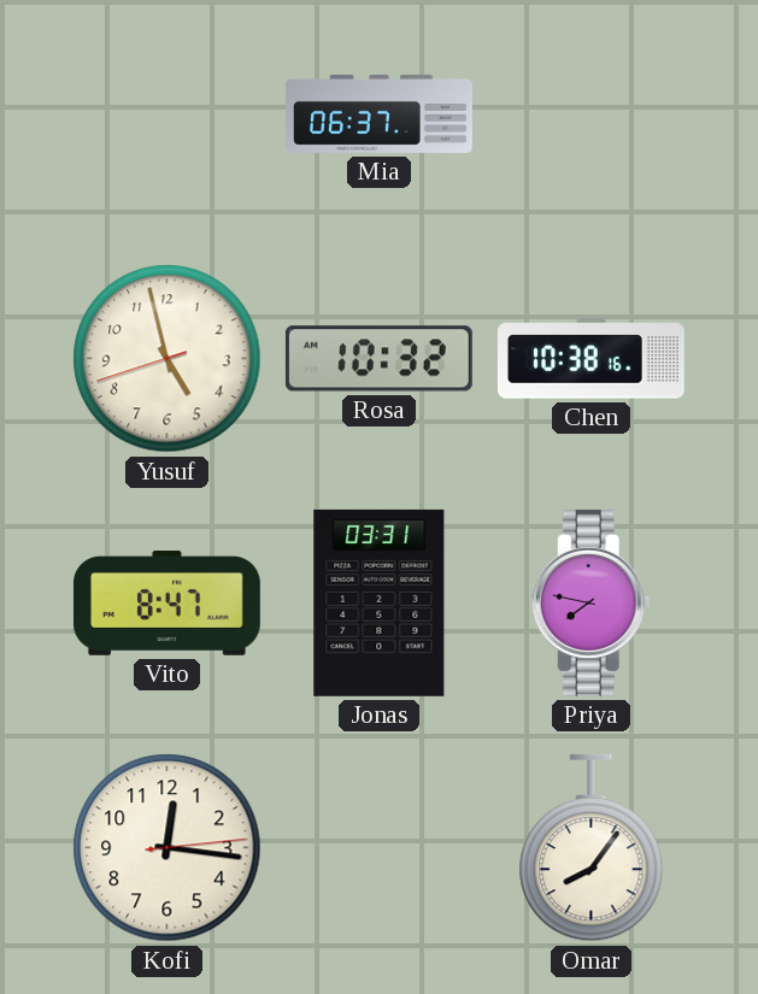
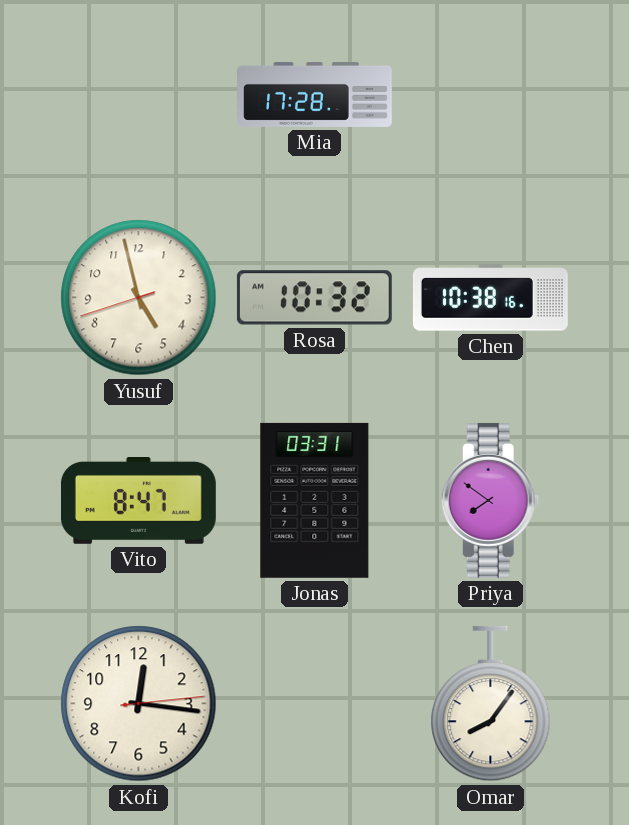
Mia: 06:37 -> 17:28
Priya: 7:47 -> 7:51
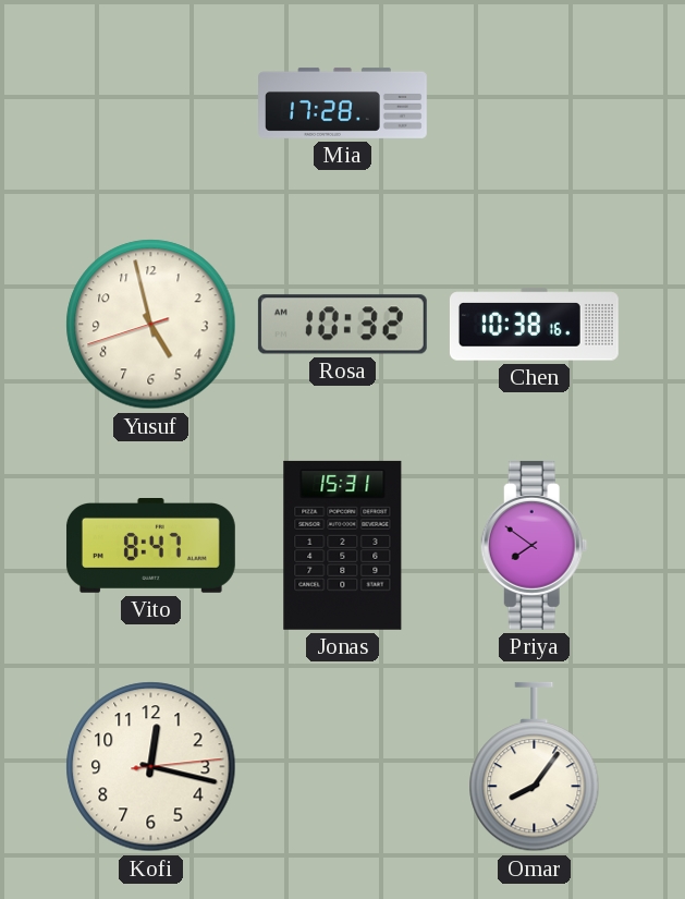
Jonas: 03:31 -> 15:31
Kofi: 12:16 -> 12:17
